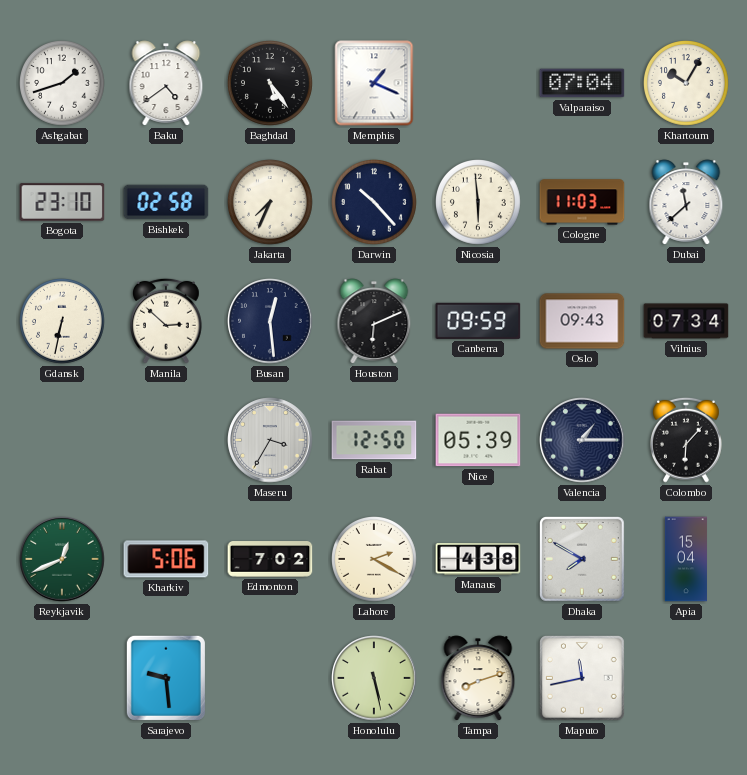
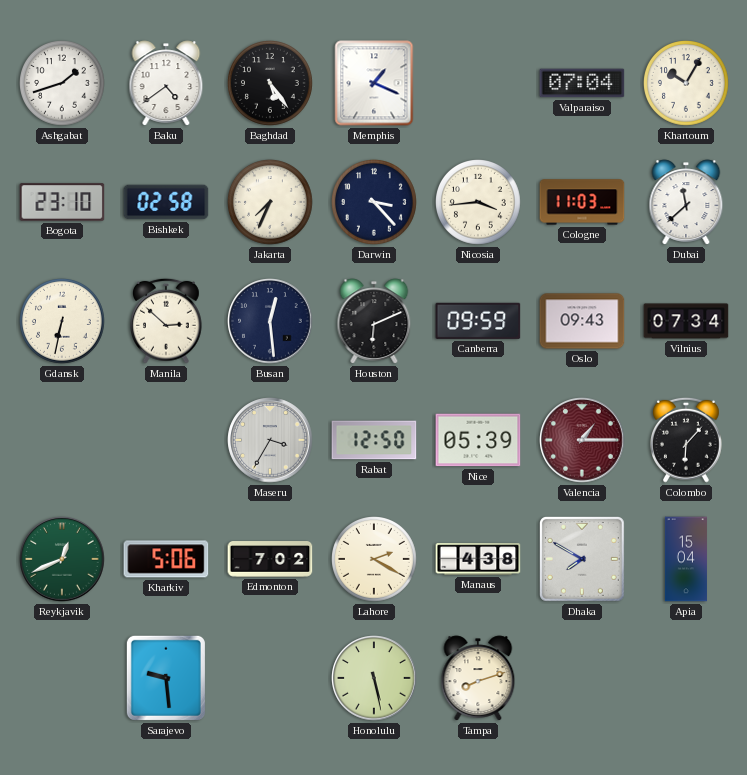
Darwin: 10:23 -> 3:23
Nicosia: 5:59 -> 3:44
Valencia dial: navy -> burgundy
Maputo: 11:43 -> none
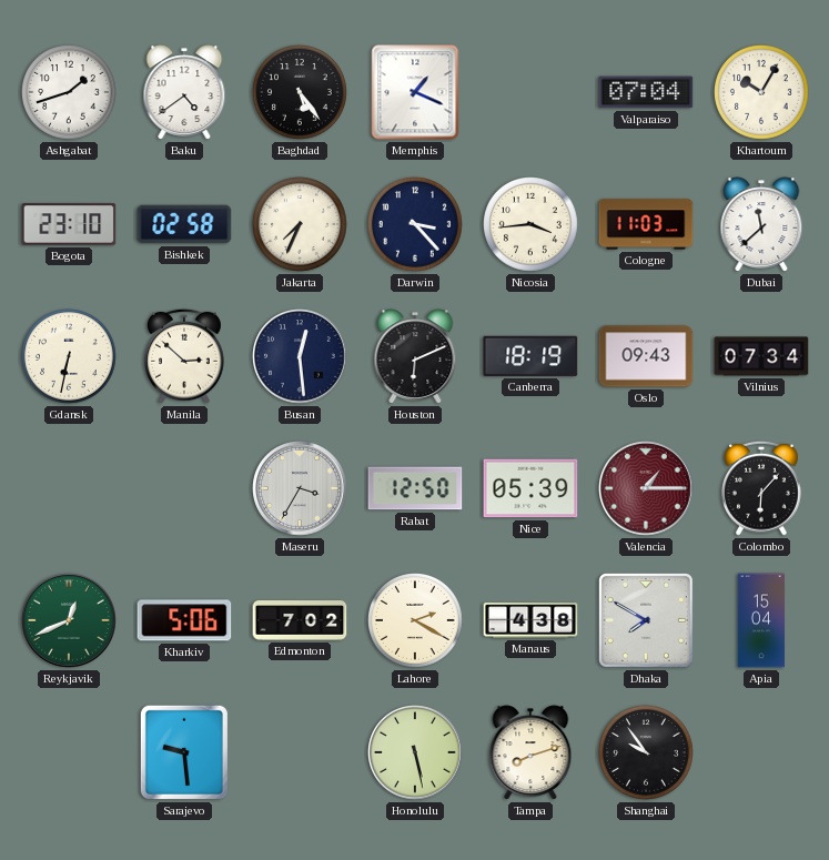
Canberra: 09:59 -> 18:19
Shanghai: none -> 9:54
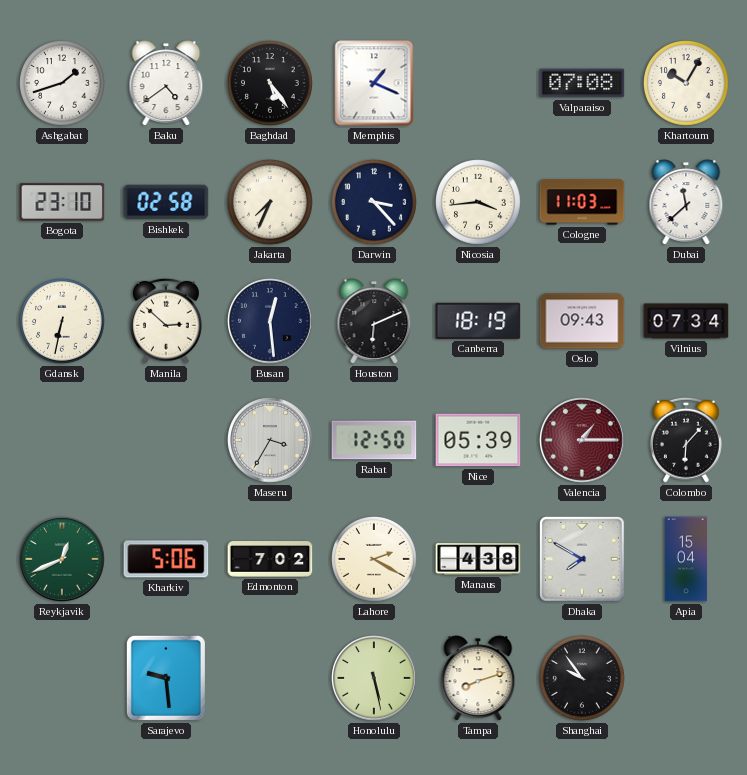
Valparaiso: 07:04 -> 07:08
